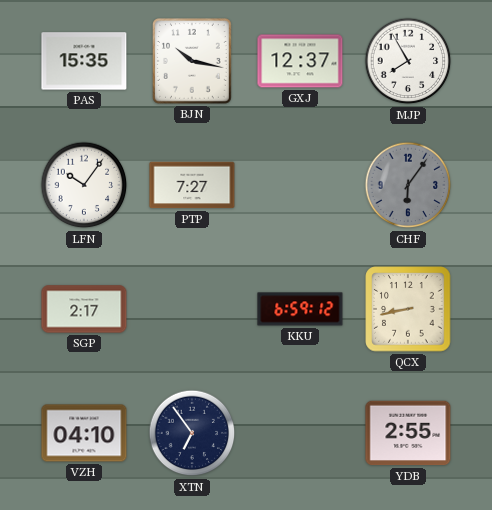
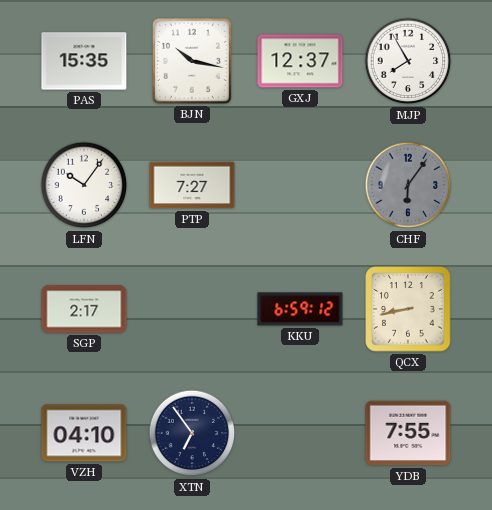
YDB: 2:55 -> 7:55
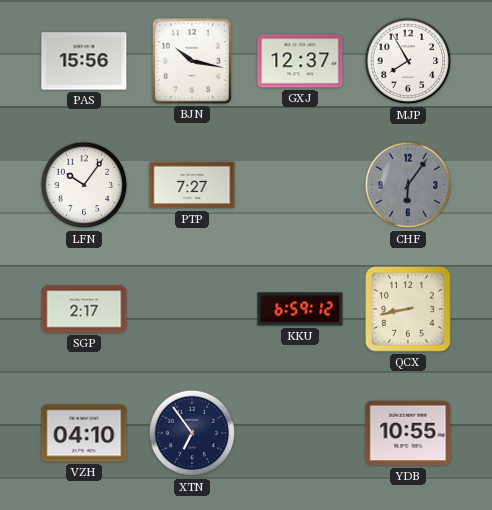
PAS: 15:35 -> 15:56
YDB: 7:55 -> 10:55
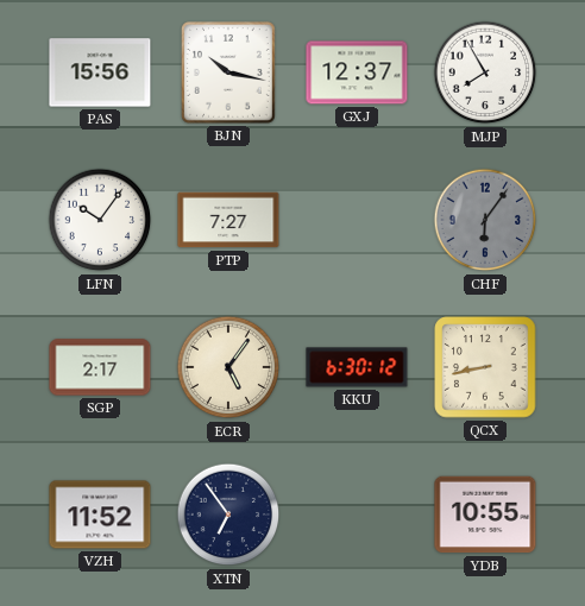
ECR: none -> 5:06
KKU: 6:59 -> 6:30
VZH: 04:10 -> 11:52
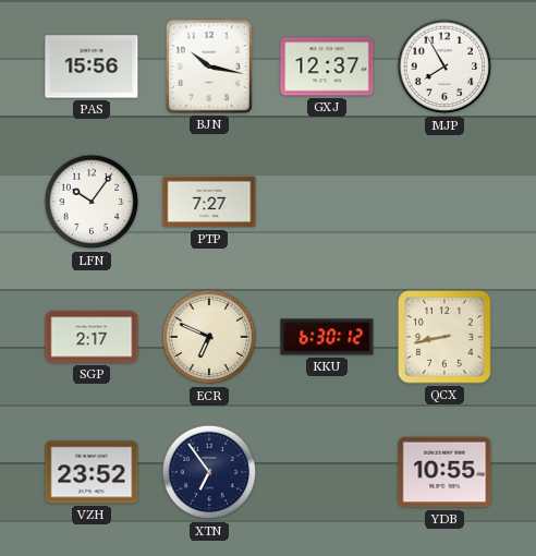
CHF: 6:06 -> none
ECR: 5:06 -> 6:49
VZH: 11:52 -> 23:52
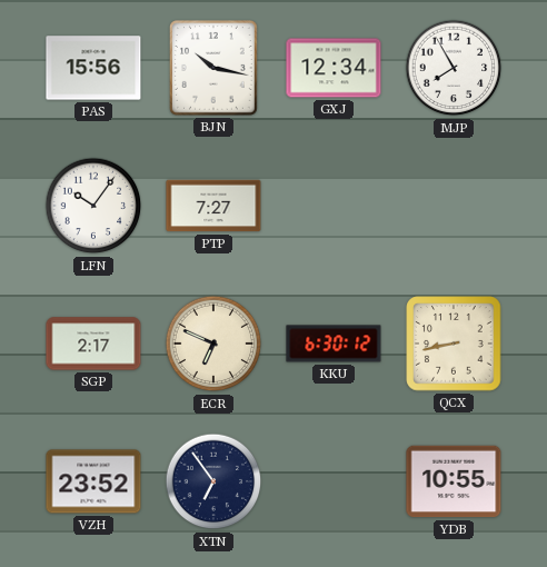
GXJ: 12:37 -> 12:34
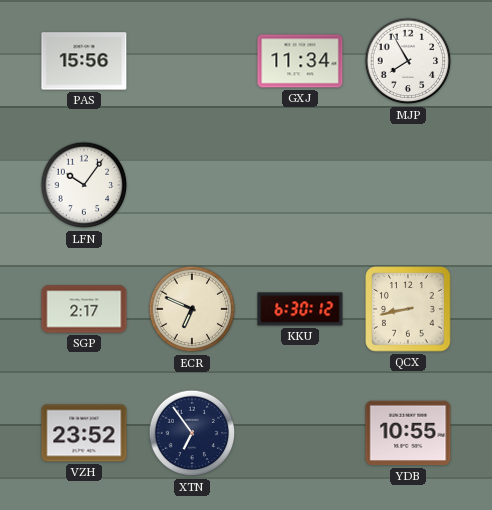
BJN: 10:17 -> none
GXJ: 12:34 -> 11:34
PTP: 7:27 -> none
